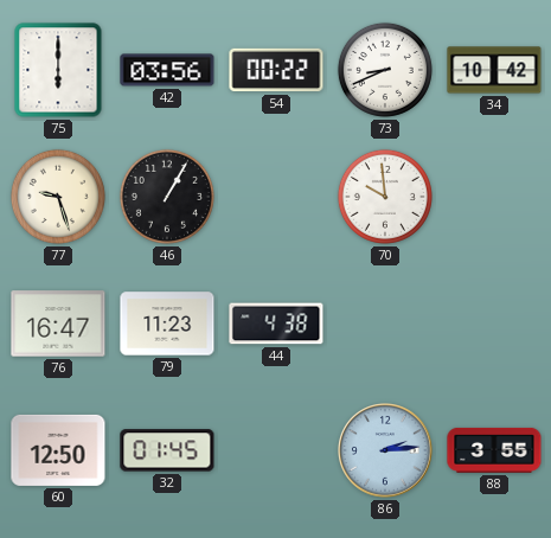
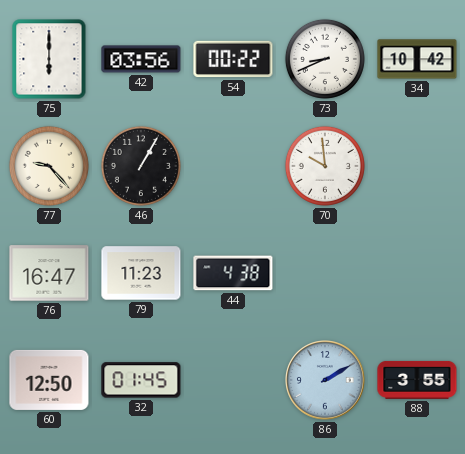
77: 9:27 -> 9:23
86: 2:14 -> 2:10
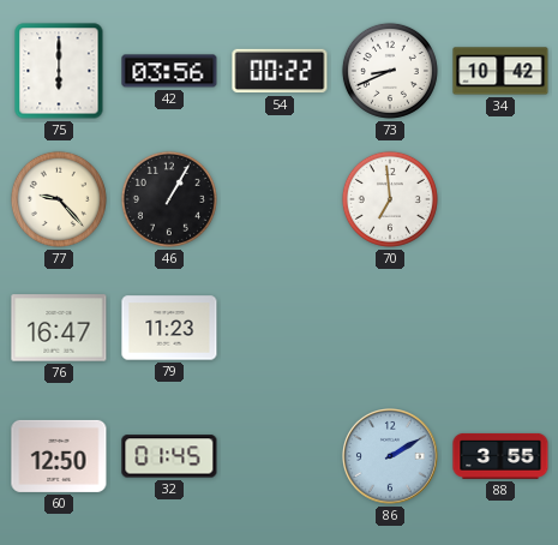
70: 9:59 -> 6:59
44: 4:38 -> none
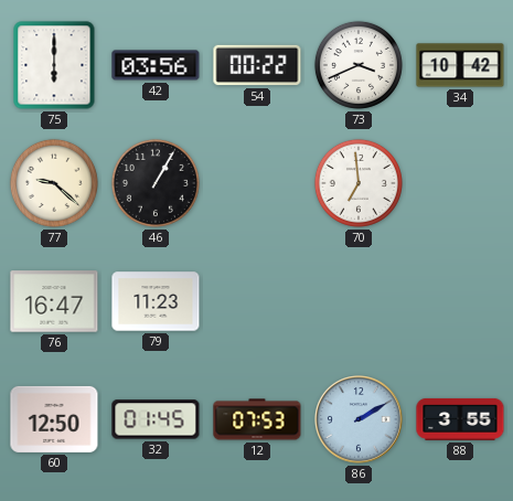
73: 8:41 -> 3:41
77: 9:23 -> 9:22
12: none -> 07:53
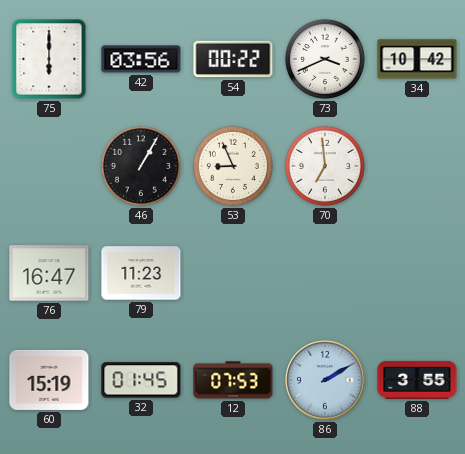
77: 9:22 -> none
53: none -> 8:56
60: 12:50 -> 15:19
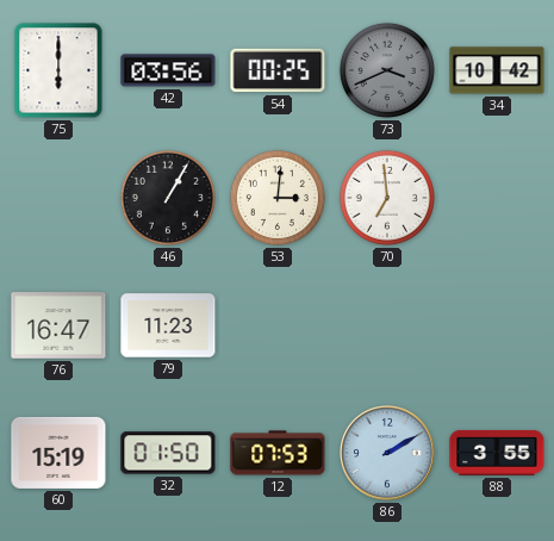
54: 00:22 -> 00:25
73 dial: white -> grey
53: 8:56 -> 3:01
32: 01:45 -> 01:50
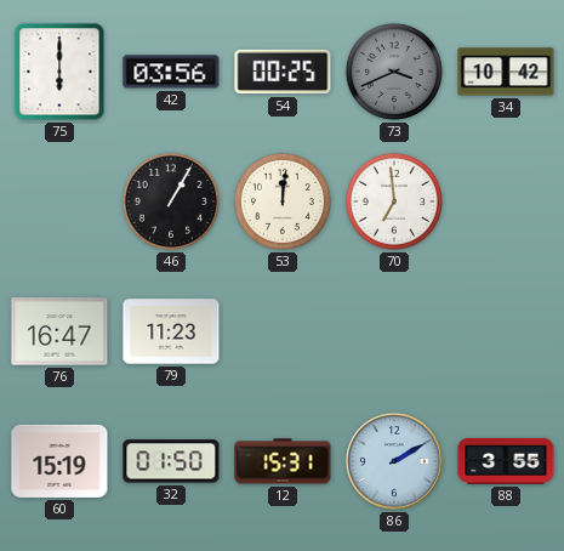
53: 3:01 -> 12:01
12: 07:53 -> 15:31
